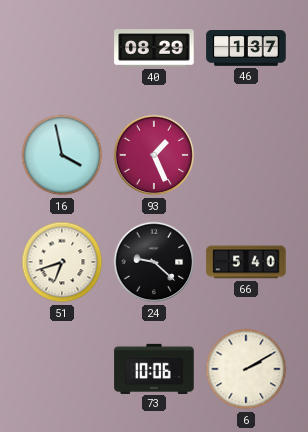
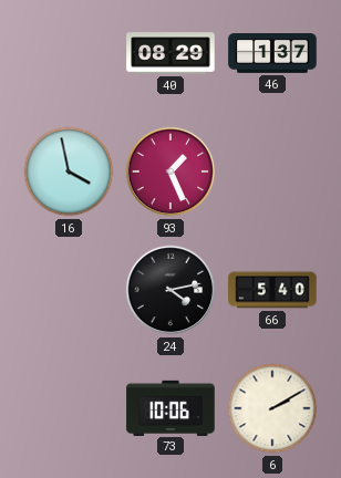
51: 6:42 -> none
24: 9:22 -> 4:13
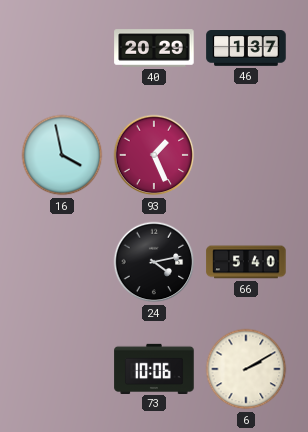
40: 08:29 -> 20:29
